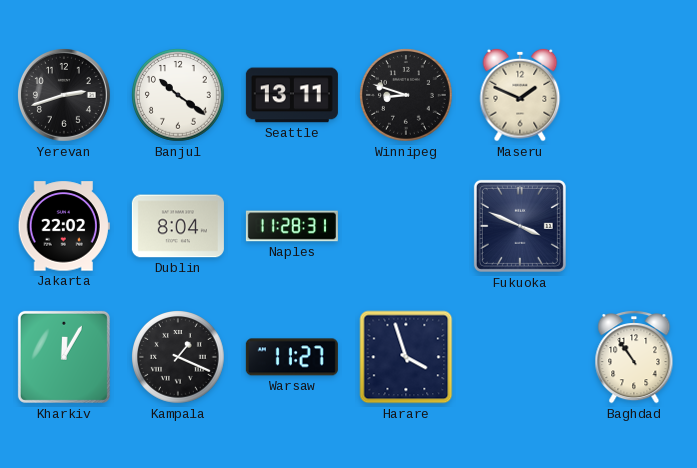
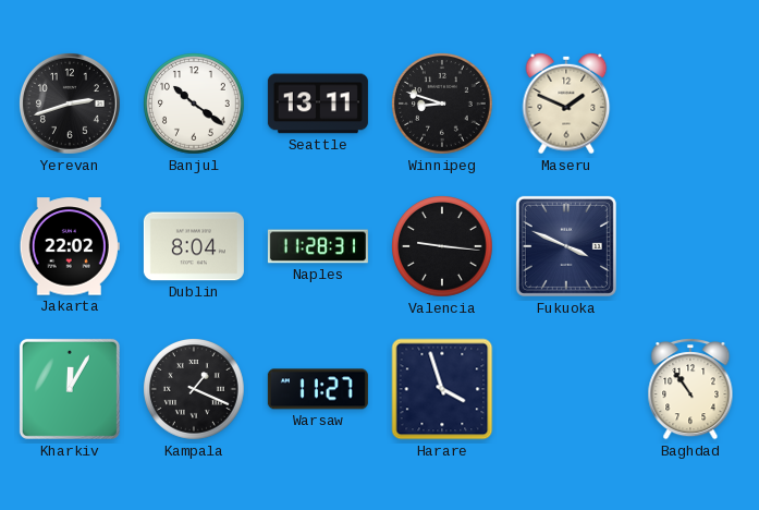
Valencia: none -> 9:16
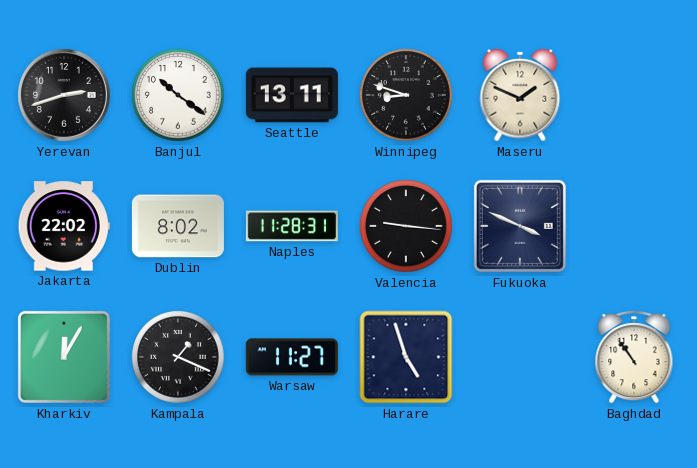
Dublin: 8:04 -> 8:02
Harare: 3:57 -> 4:57
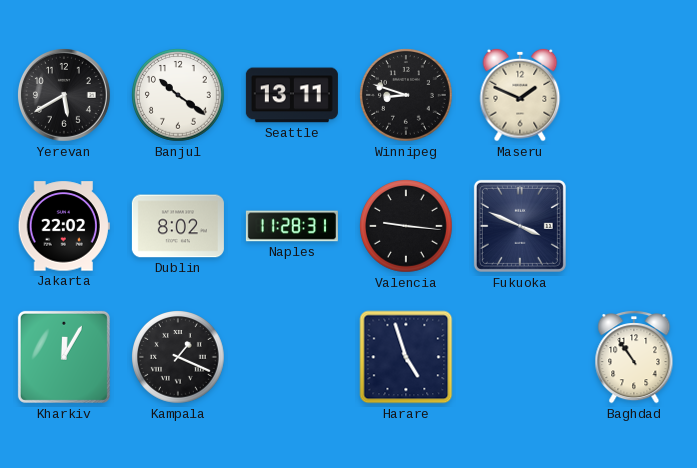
Yerevan: 2:42 -> 5:40
Warsaw: 11:27 -> none
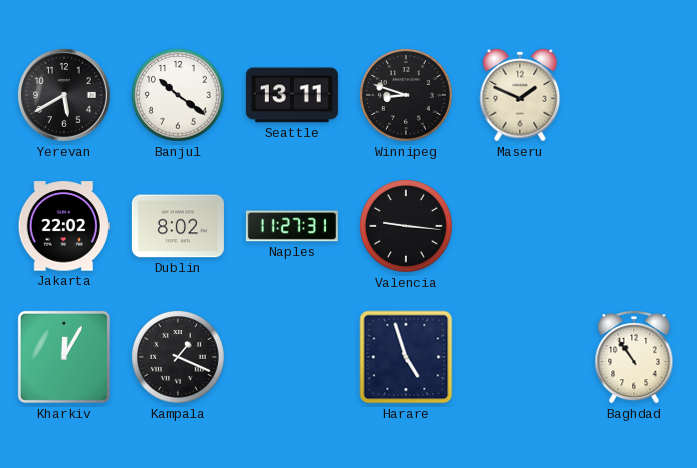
Naples: 11:28 -> 11:27
Fukuoka: 3:49 -> none
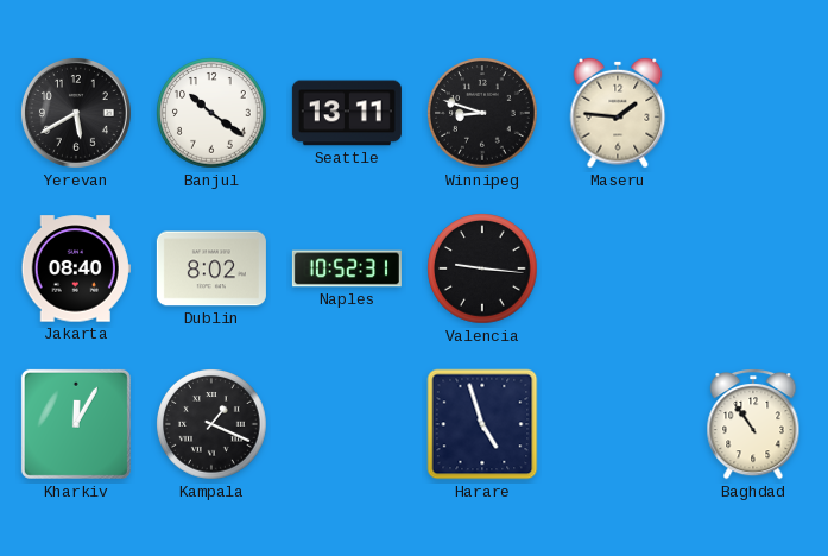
Maseru: 1:49 -> 1:46
Jakarta: 22:02 -> 08:40
Naples: 11:27 -> 10:52
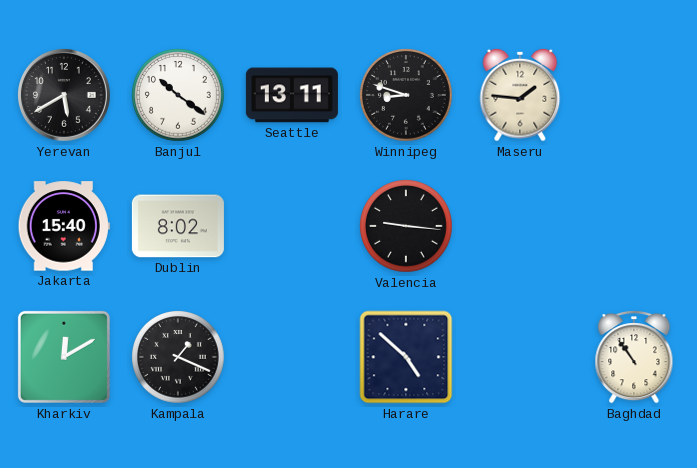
Jakarta: 08:40 -> 15:40
Naples: 10:52 -> none
Kharkiv: 12:05 -> 12:10
Harare: 4:57 -> 4:52
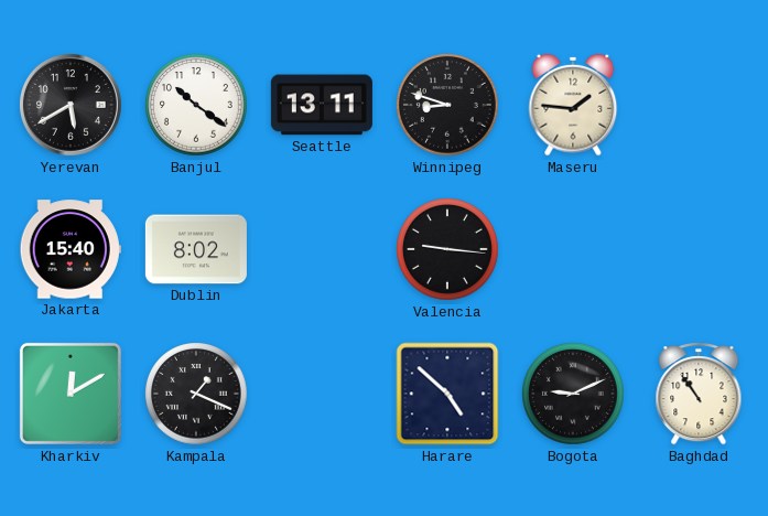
Bogota: none -> 9:11
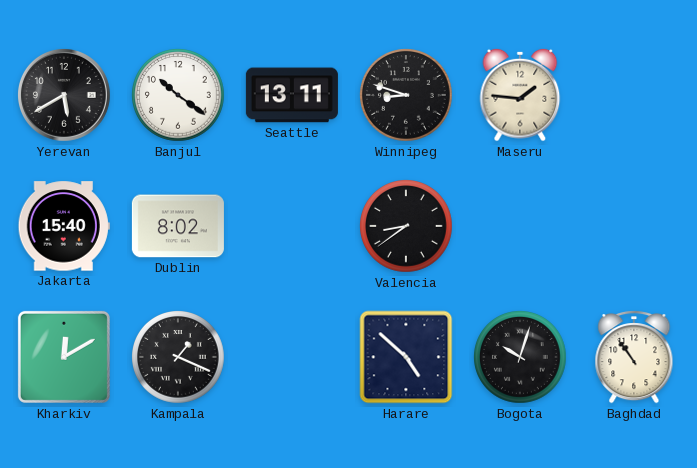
Valencia: 9:16 -> 8:39
Bogota: 9:11 -> 10:03
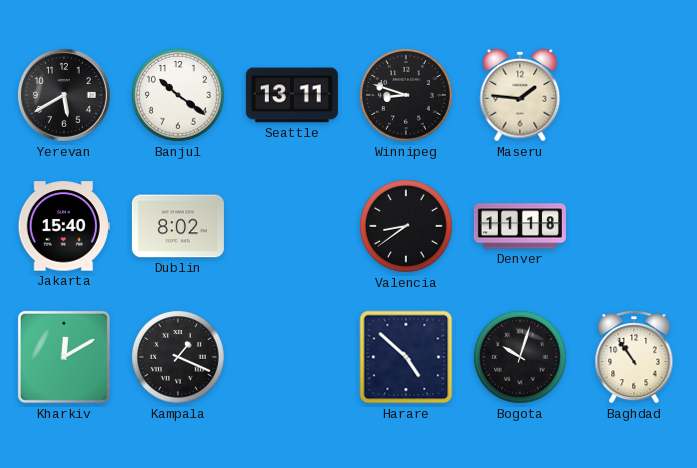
Denver: none -> 11:18
